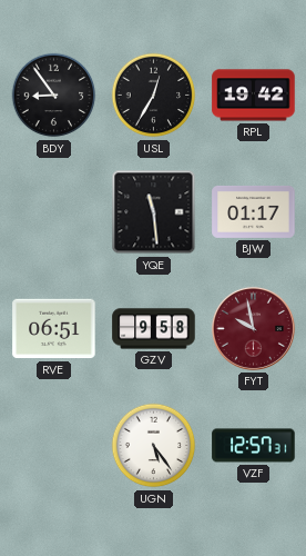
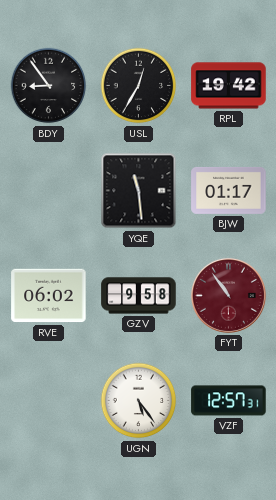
RVE: 06:51 -> 06:02
FYT: 9:58 -> 10:54
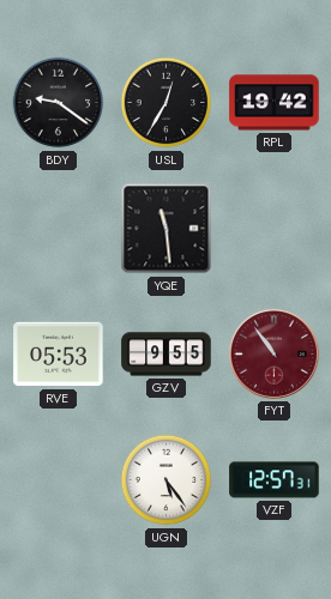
BDY: 8:54 -> 9:21
BJW: 01:17 -> none
RVE: 06:02 -> 05:53
GZV: 9:58 -> 9:55
